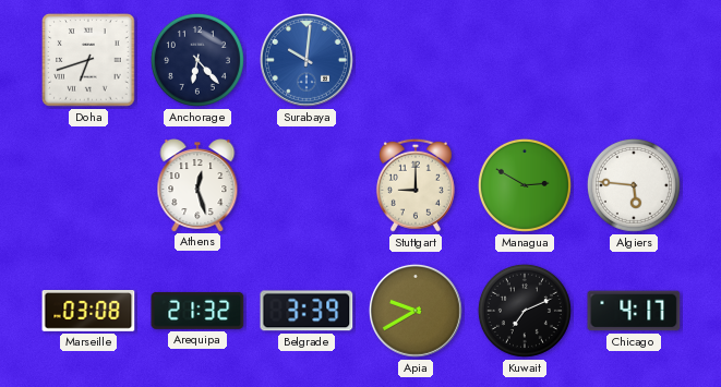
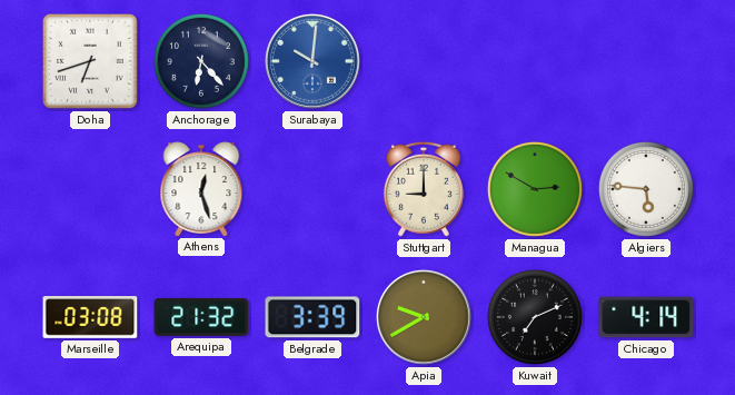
Chicago: 4:17 -> 4:14
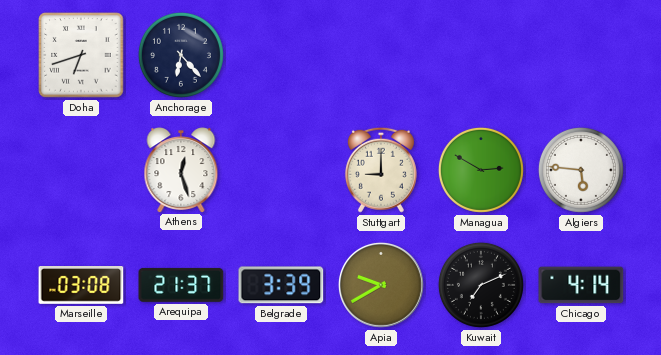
Surabaya: 10:01 -> none
Arequipa: 21:32 -> 21:37
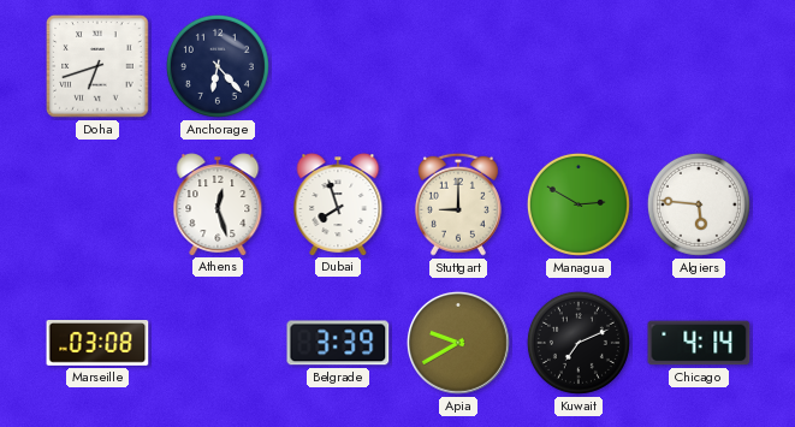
Dubai: none -> 7:57
Arequipa: 21:37 -> none
